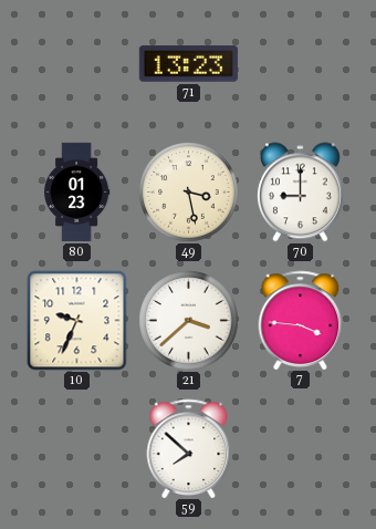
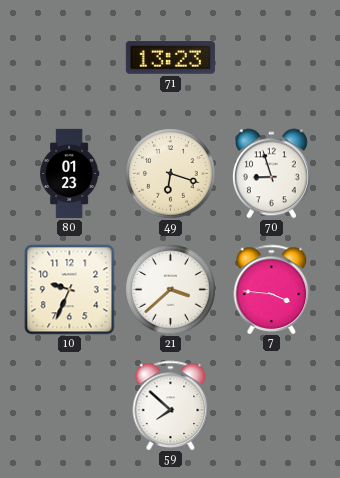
49: 3:28 -> 6:18
70: 9:00 -> 8:57
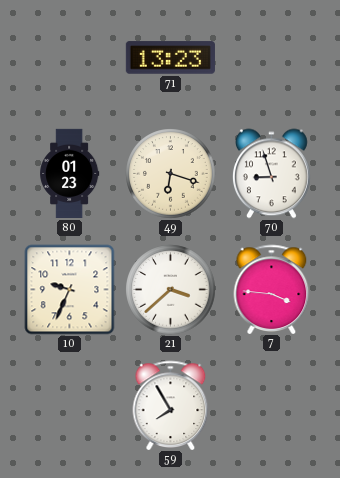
59: 7:52 -> 7:55
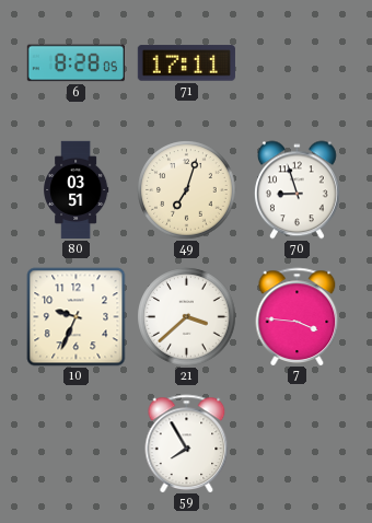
6: none -> 8:28
71: 13:23 -> 17:11
80: 01:23 -> 03:51
49: 6:18 -> 7:03
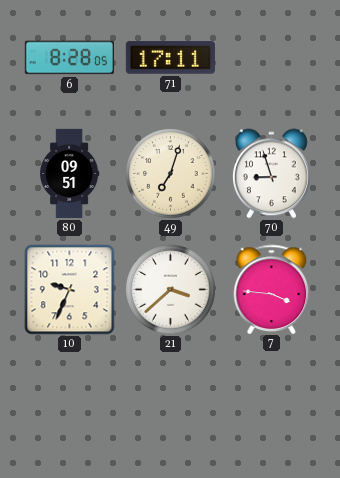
80: 03:51 -> 09:51
59: 7:55 -> none
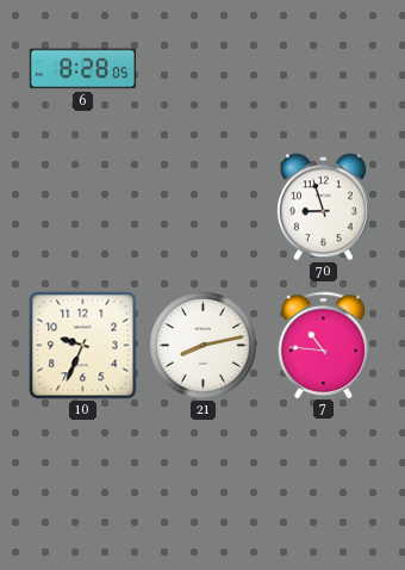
71: 17:11 -> none
80: 09:51 -> none
49: 7:03 -> none
21: 3:38 -> 8:13
7: 3:46 -> 10:46
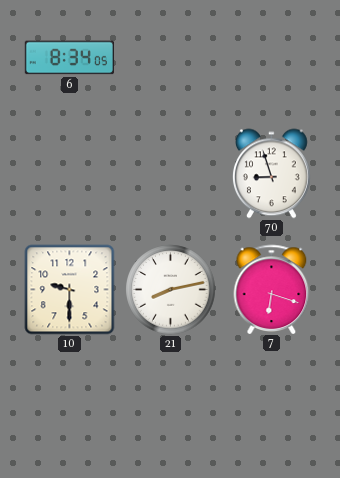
6: 8:28 -> 8:34
10: 9:34 -> 9:30
7: 10:46 -> 6:18
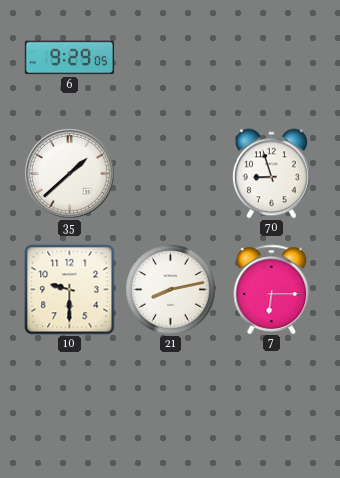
6: 8:34 -> 9:29
35: none -> 1:38
7: 6:18 -> 6:15
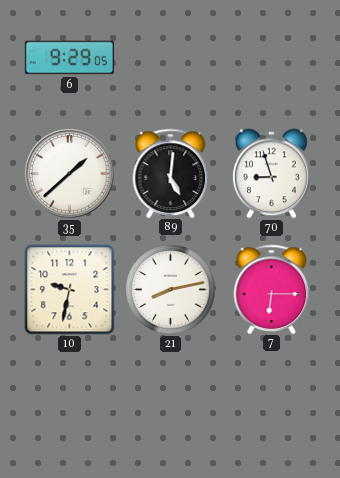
89: none -> 5:01
10: 9:30 -> 9:32
